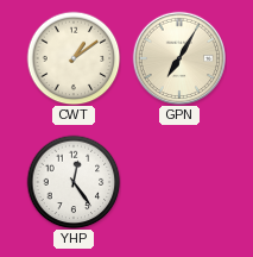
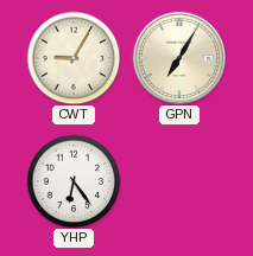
CWT: 1:09 -> 9:05
YHP: 12:24 -> 6:24
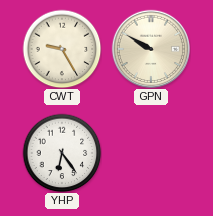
CWT: 9:05 -> 9:25
GPN: 7:05 -> 9:50
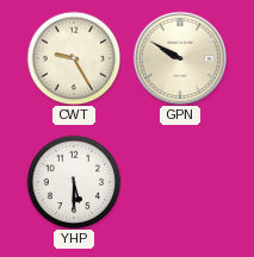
YHP: 6:24 -> 5:30
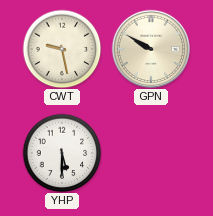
CWT: 9:25 -> 9:28
